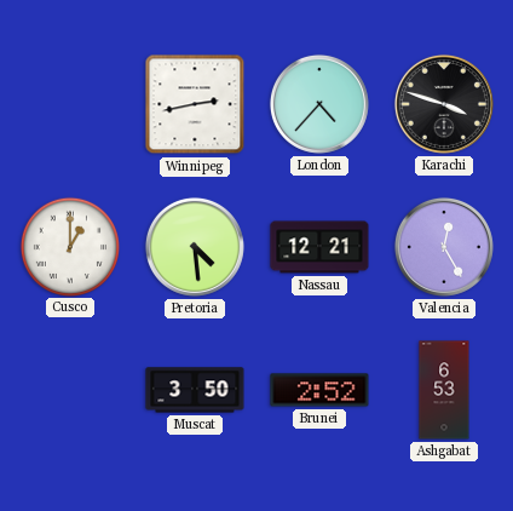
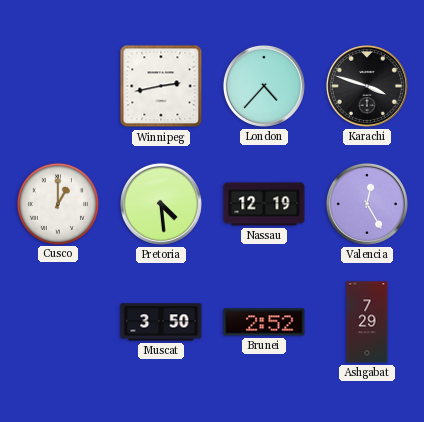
Nassau: 12:21 -> 12:19
Ashgabat: 6:53 -> 7:29
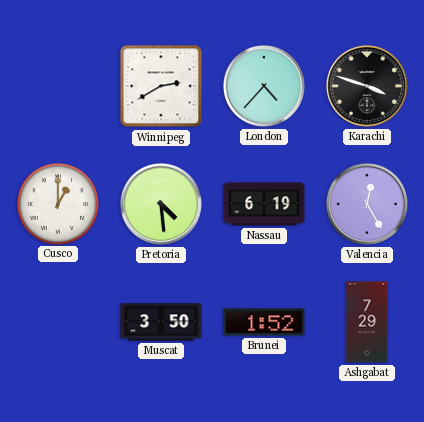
Winnipeg: 2:43 -> 2:40
Nassau: 12:19 -> 6:19
Brunei: 2:52 -> 1:52
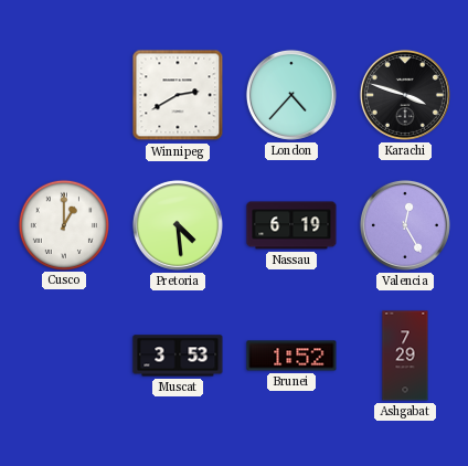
Muscat: 3:50 -> 3:53
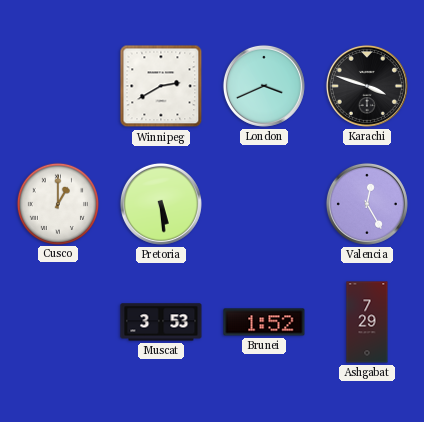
London: 4:37 -> 3:41
Pretoria: 4:29 -> 5:29
Nassau: 6:19 -> none
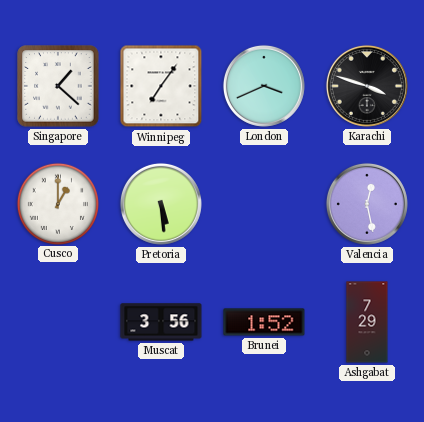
Singapore: none -> 1:22
Winnipeg: 2:40 -> 7:06
Valencia: 12:25 -> 12:28
Muscat: 3:53 -> 3:56
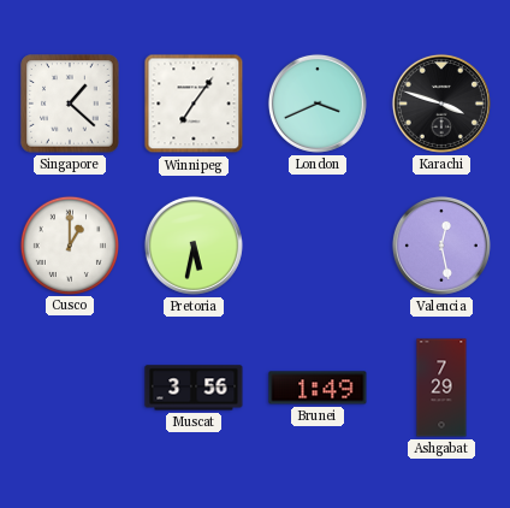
Pretoria: 5:29 -> 5:32
Brunei: 1:52 -> 1:49
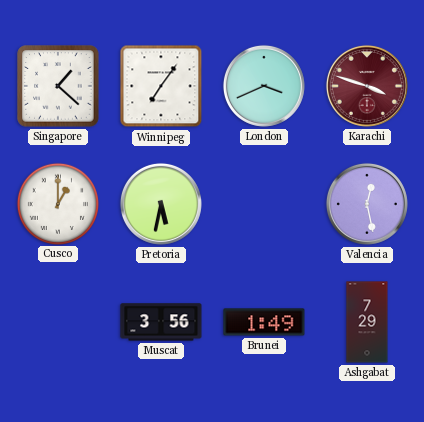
Karachi dial: black -> burgundy
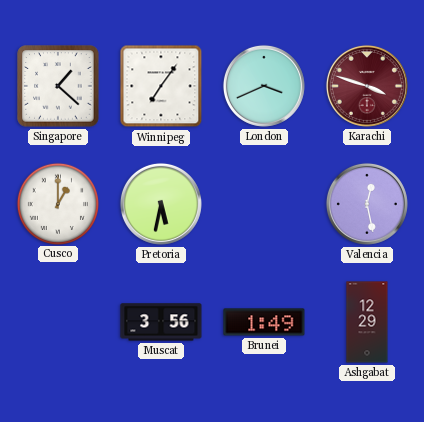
Ashgabat: 7:29 -> 12:29
